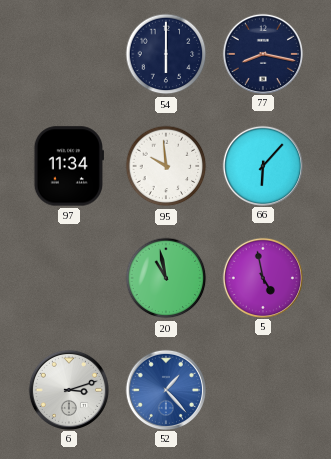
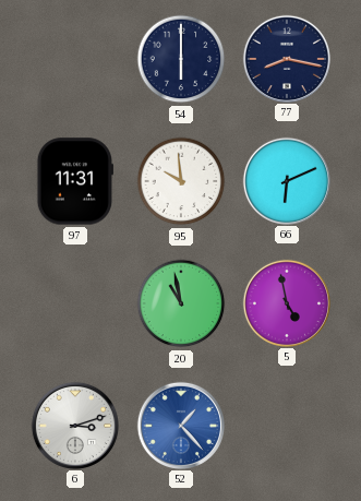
97: 11:34 -> 11:31
66: 6:07 -> 6:11
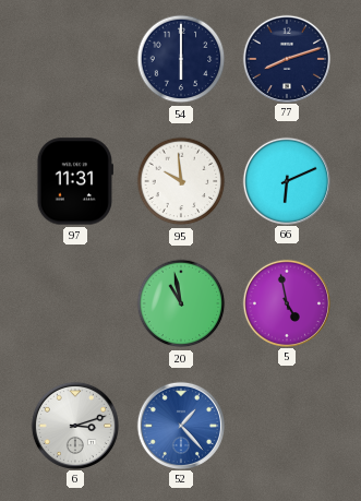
77: 8:17 -> 8:12
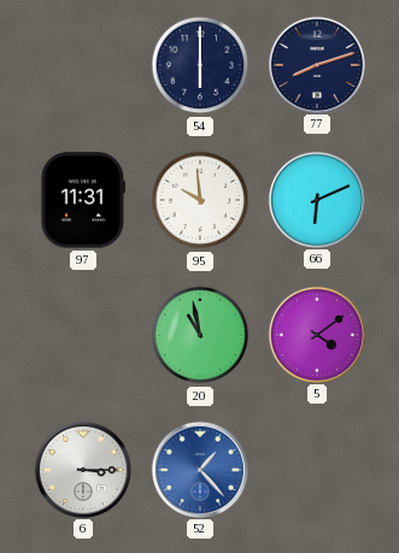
5: 4:58 -> 4:09
6: 3:12 -> 3:15
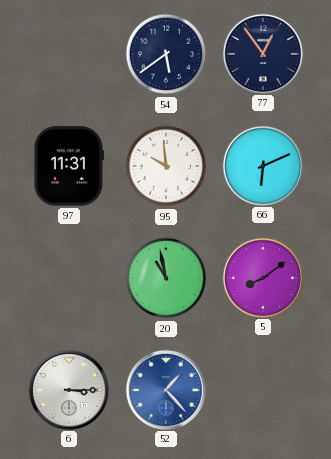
54: 6:00 -> 5:39
77: 8:12 -> 12:54
5: 4:09 -> 8:09
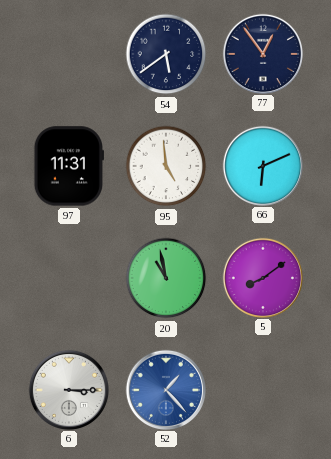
95: 9:59 -> 4:59
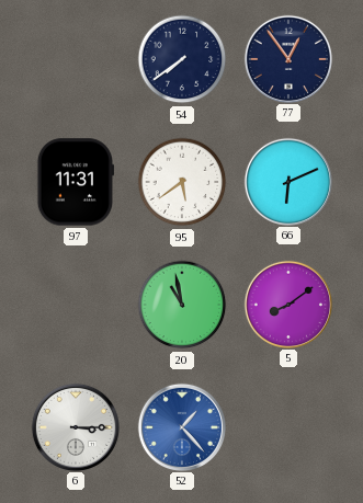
54: 5:39 -> 7:39
95: 4:59 -> 5:39
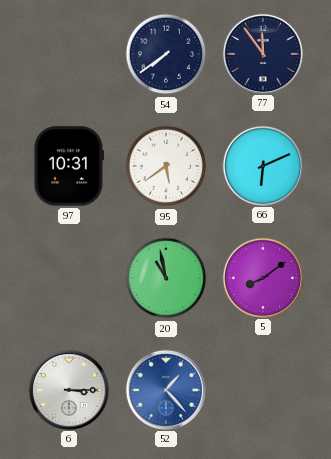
77: 12:54 -> 11:54
97: 11:31 -> 10:31
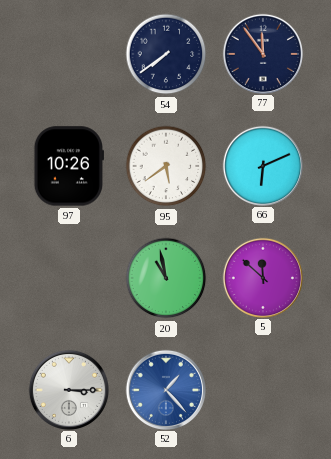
97: 10:31 -> 10:26
5: 8:09 -> 11:52
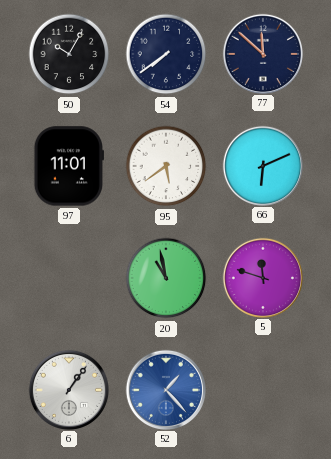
50: none -> 10:05
77: 11:54 -> 11:52
97: 10:26 -> 11:01
5: 11:52 -> 11:48
6: 3:15 -> 1:06
